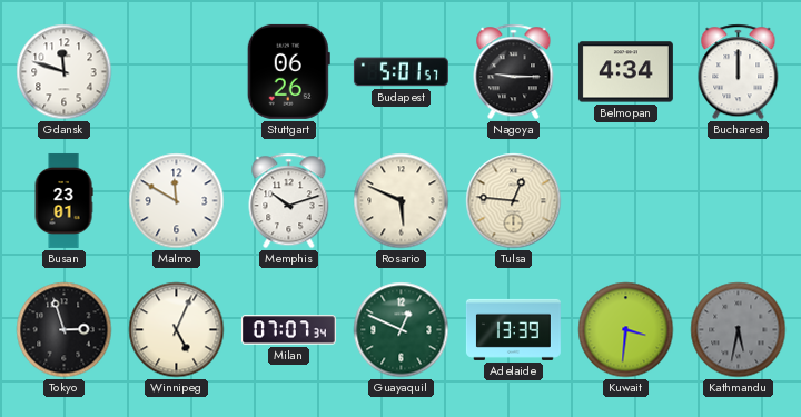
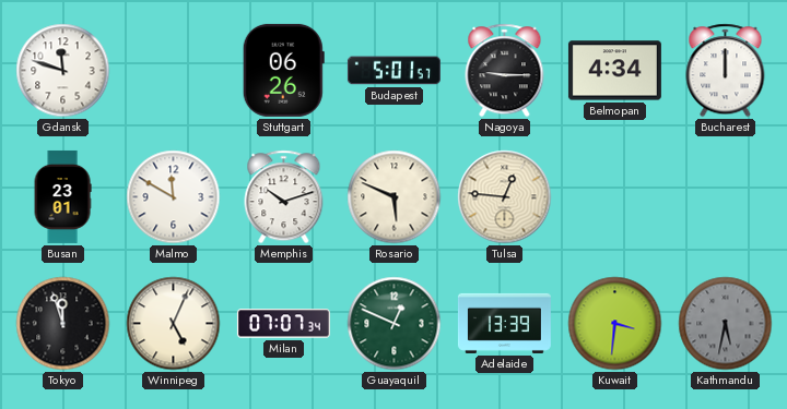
Tokyo: 2:57 -> 11:57
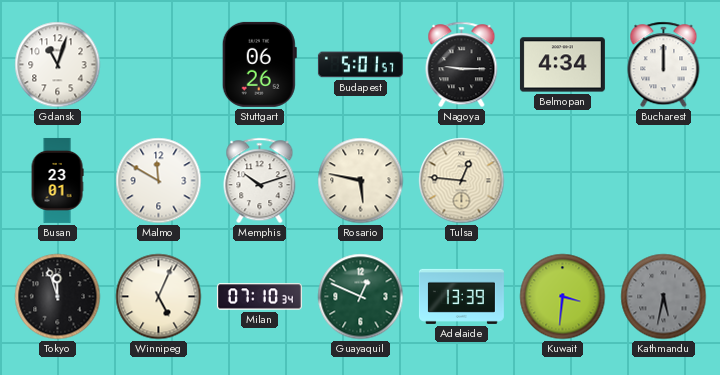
Gdansk: 11:48 -> 11:03
Rosario: 5:49 -> 5:47
Milan: 07:07 -> 07:10
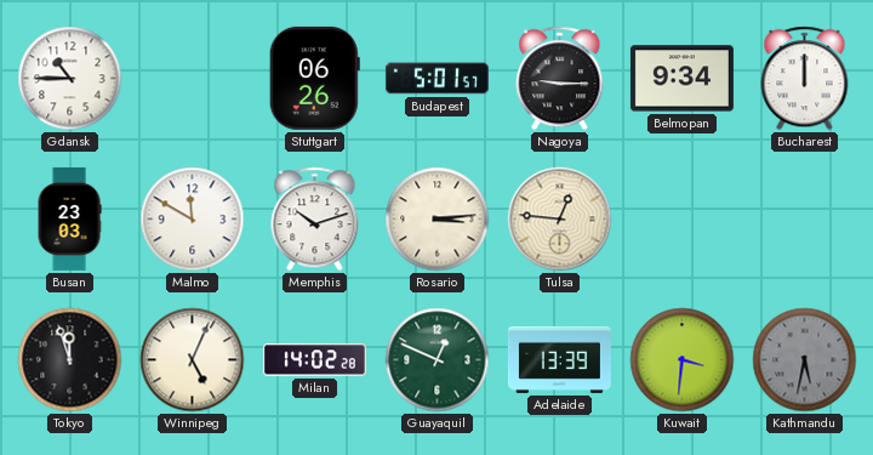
Gdansk: 11:03 -> 10:45
Belmopan: 4:34 -> 9:34
Busan: 23:01 -> 23:03
Rosario: 5:47 -> 3:14
Milan: 07:10 -> 14:02
